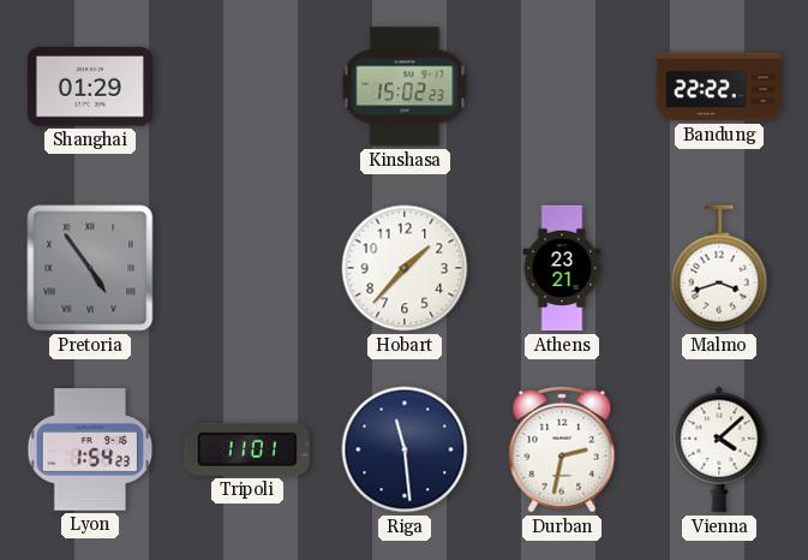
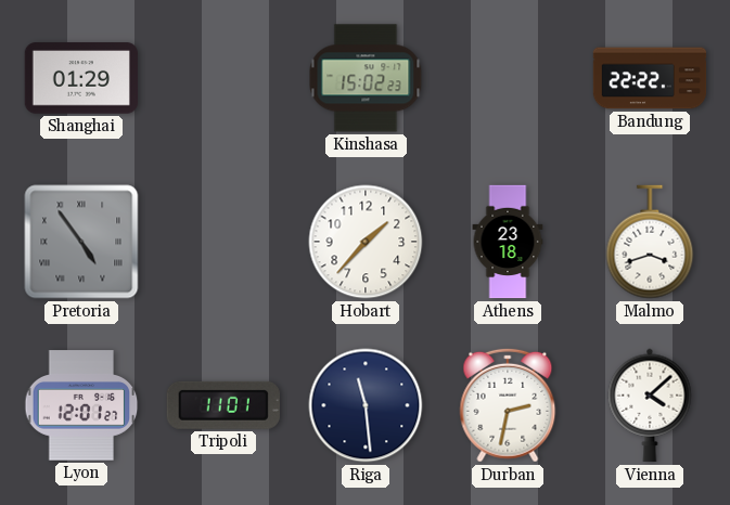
Athens: 23:21 -> 23:18
Lyon: 1:54 -> 12:01
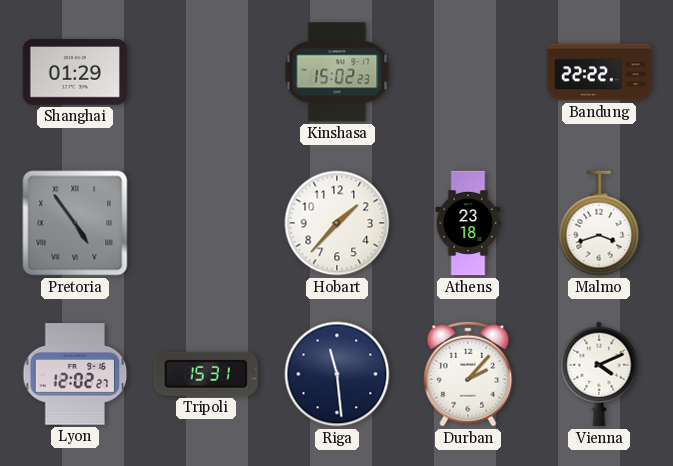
Lyon: 12:01 -> 12:02
Tripoli: 11:01 -> 15:31
Durban: 2:32 -> 2:07
Vienna: 4:08 -> 4:11
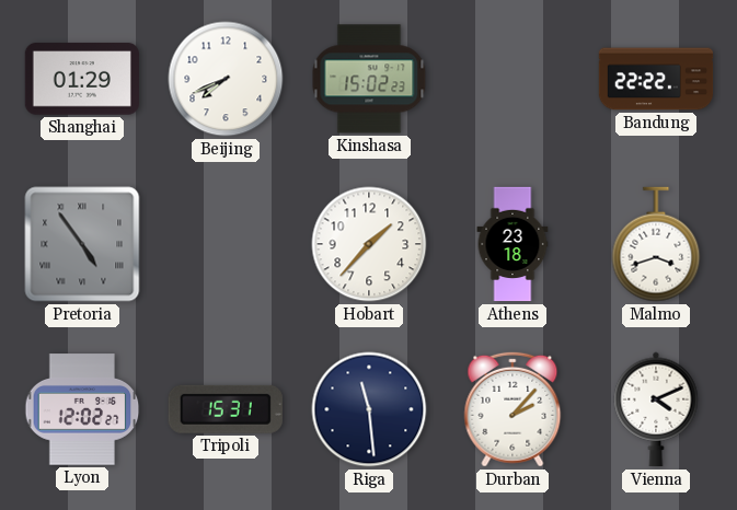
Beijing: none -> 7:41
